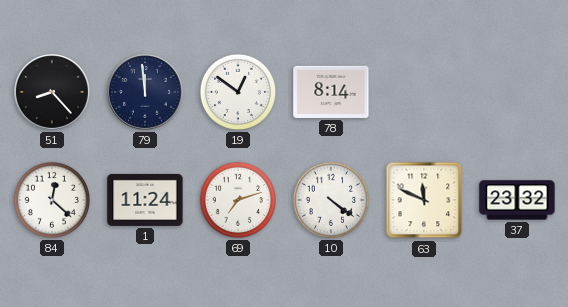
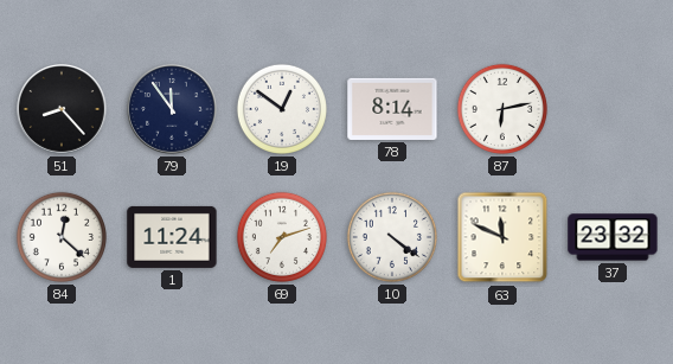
79: 11:59 -> 11:54
87: none -> 6:13
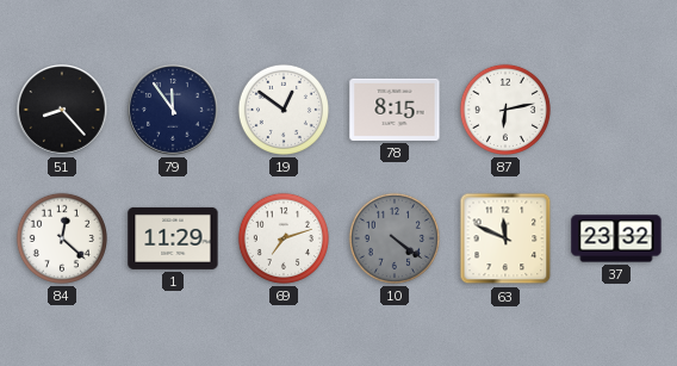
78: 8:14 -> 8:15
1: 11:24 -> 11:29
10 dial: white -> grey
